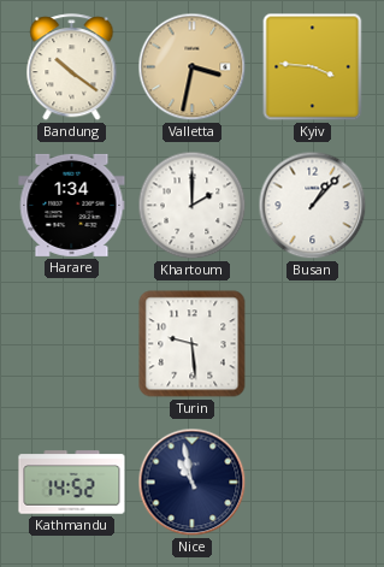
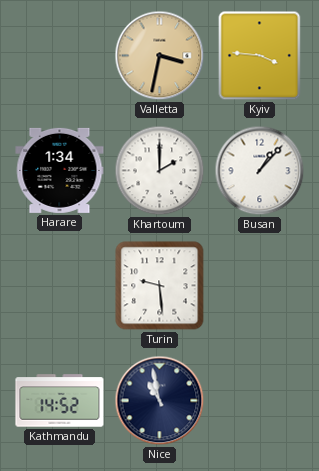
Bandung: 10:21 -> none
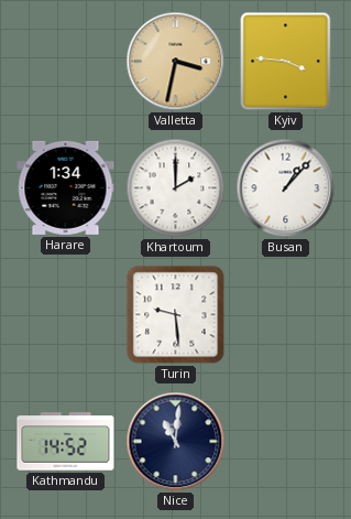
Nice: 10:58 -> 11:01
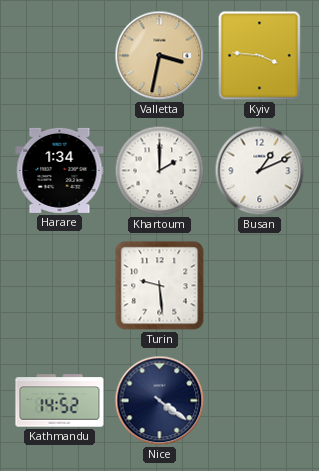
Busan: 1:07 -> 1:11
Nice: 11:01 -> 4:21
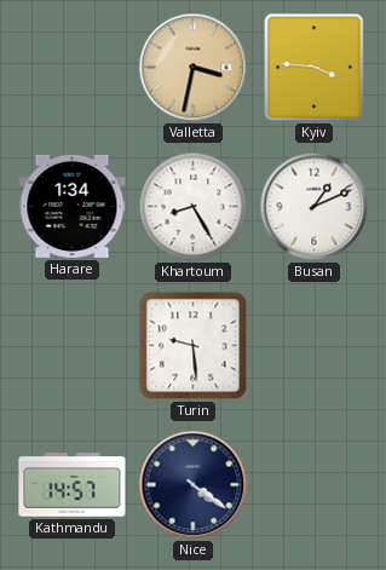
Khartoum: 2:00 -> 8:25
Kathmandu: 14:52 -> 14:57
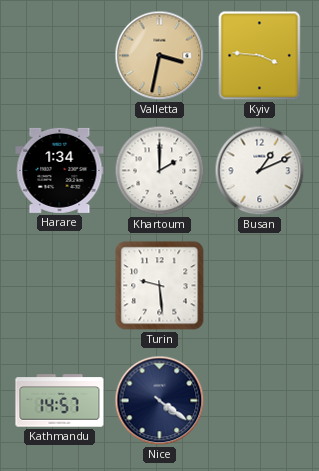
Khartoum: 8:25 -> 2:00
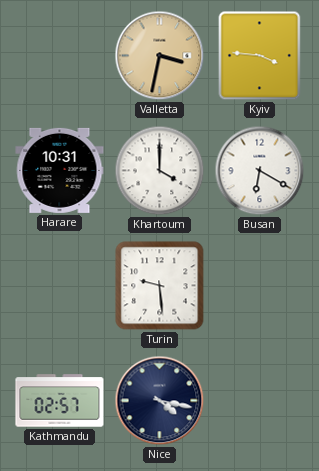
Harare: 1:34 -> 10:31
Khartoum: 2:00 -> 4:00
Busan: 1:11 -> 6:20
Kathmandu: 14:57 -> 02:57
Nice: 4:21 -> 4:17
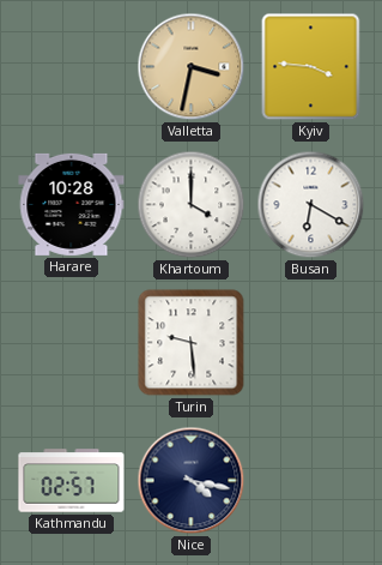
Harare: 10:31 -> 10:28
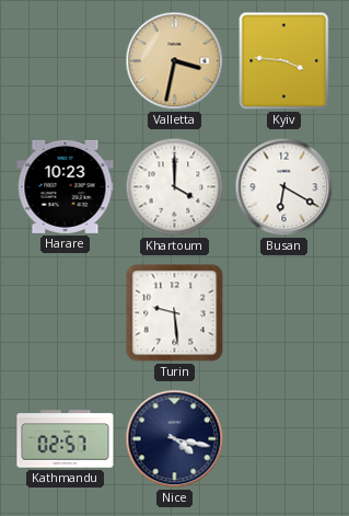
Harare: 10:28 -> 10:23
